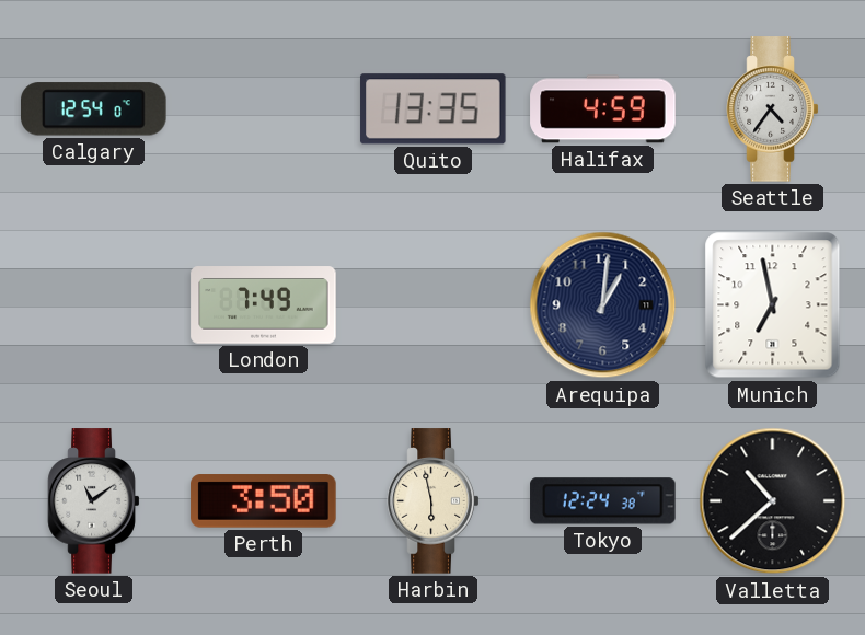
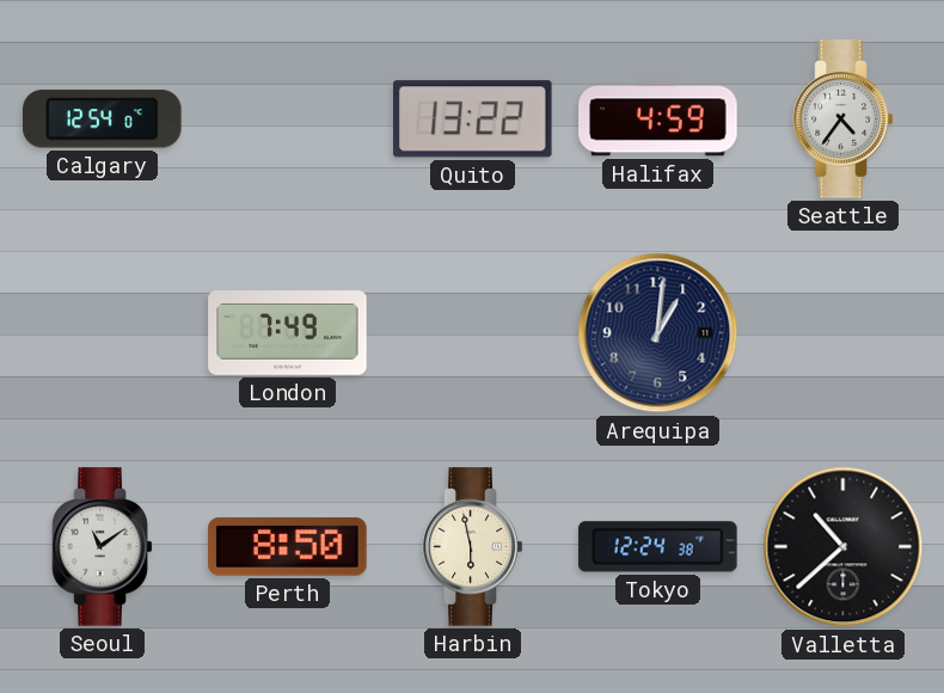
Quito: 13:35 -> 13:22
Munich: 6:58 -> none
Perth: 3:50 -> 8:50
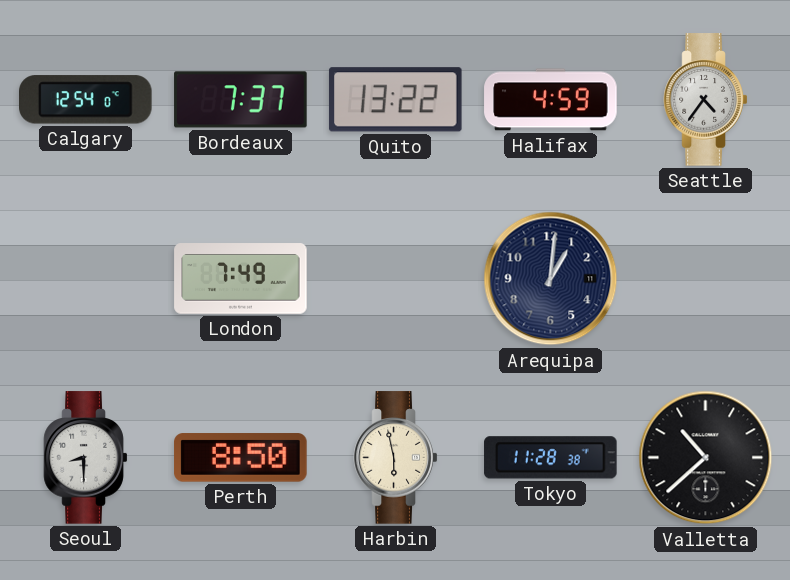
Bordeaux: none -> 7:37
Seoul: 11:09 -> 8:30
Tokyo: 12:24 -> 11:28
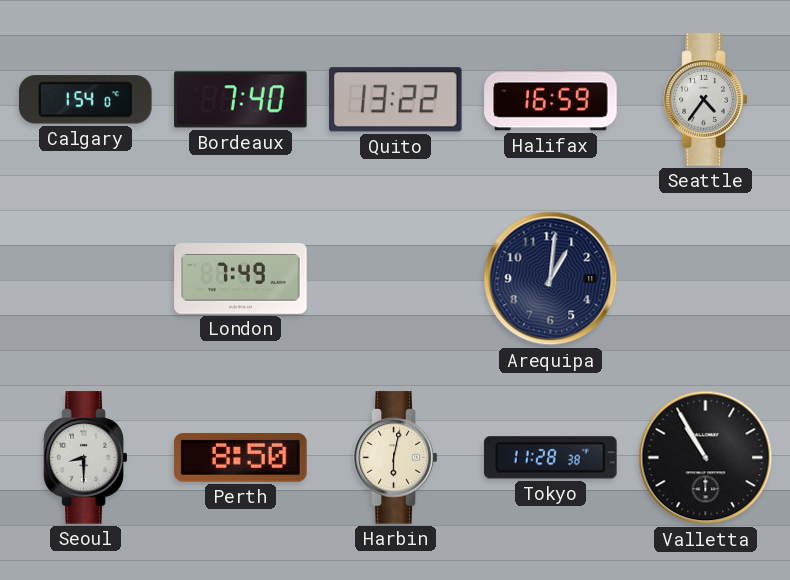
Calgary: 12:54 -> 1:54
Bordeaux: 7:37 -> 7:40
Halifax: 4:59 -> 16:59
Harbin: 5:58 -> 6:02
Valletta: 10:38 -> 10:55
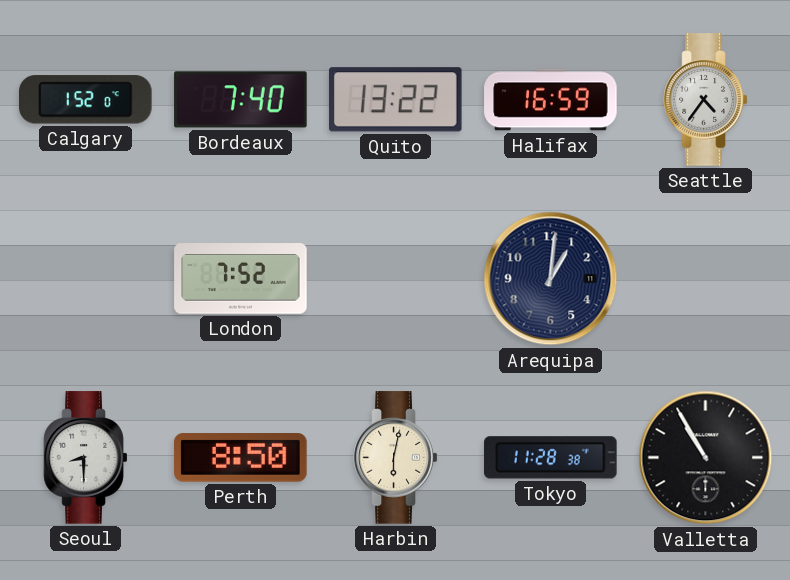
Calgary: 1:54 -> 1:52
London: 7:49 -> 7:52
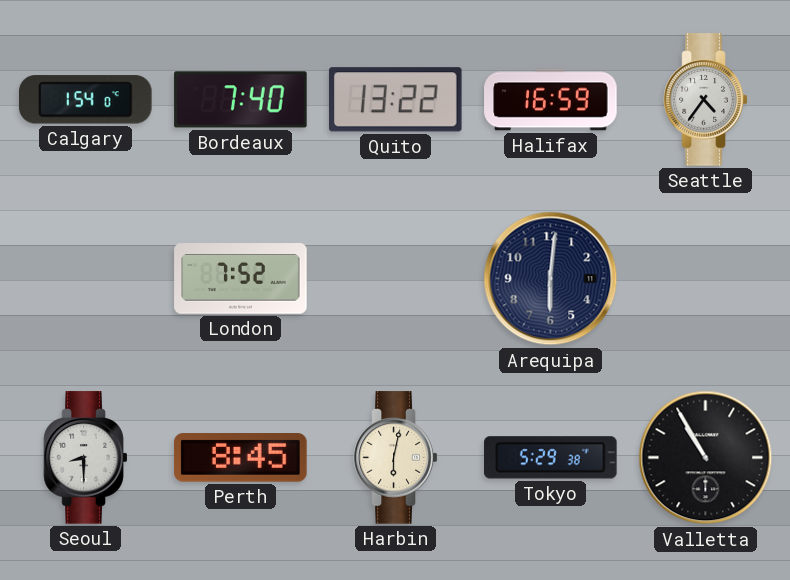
Calgary: 1:52 -> 1:54
Arequipa: 1:01 -> 6:01
Perth: 8:50 -> 8:45
Tokyo: 11:28 -> 5:29
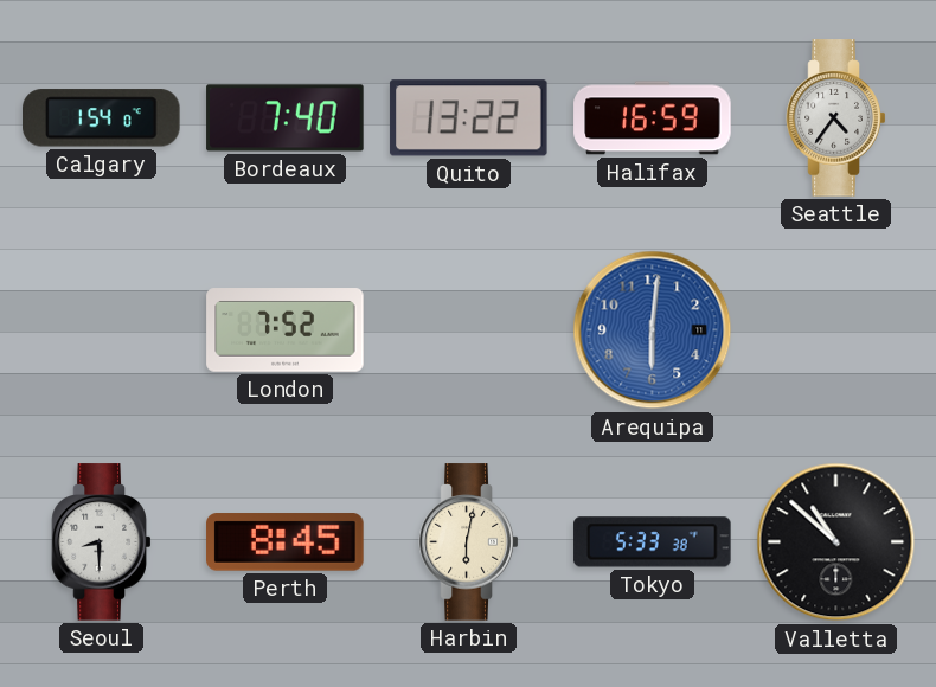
Arequipa dial: navy -> blue
Tokyo: 5:29 -> 5:33
Valletta: 10:55 -> 10:52
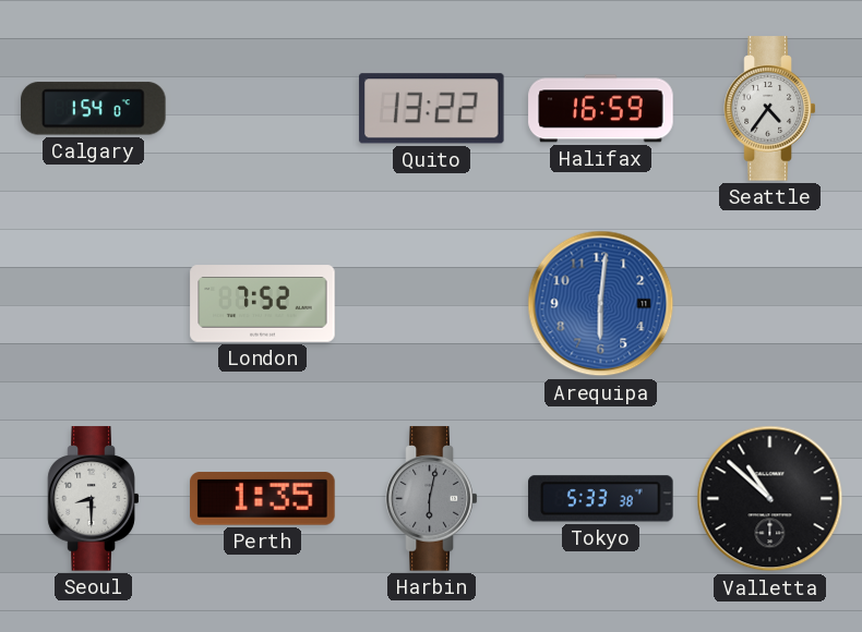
Bordeaux: 7:40 -> none
Perth: 8:45 -> 1:35
Harbin dial: cream -> grey
